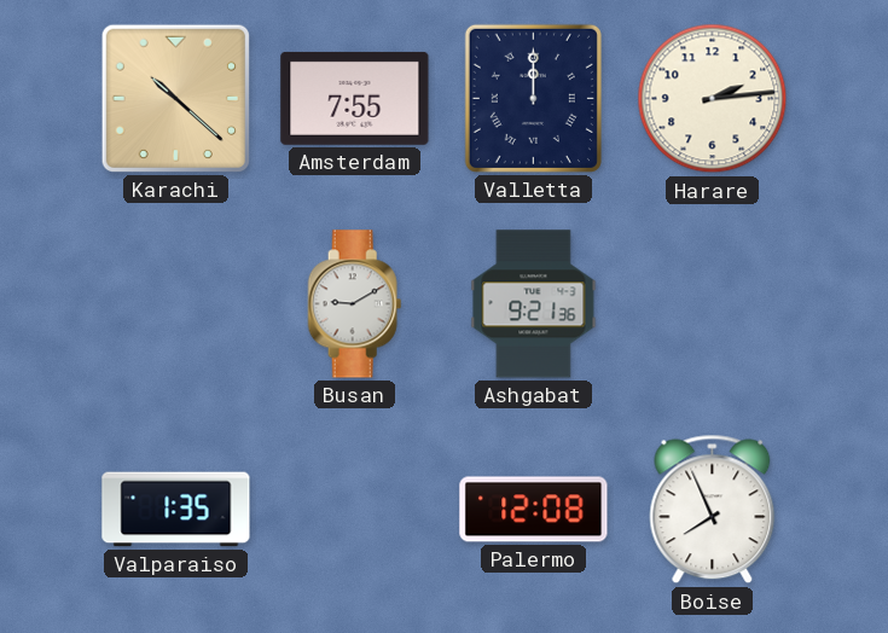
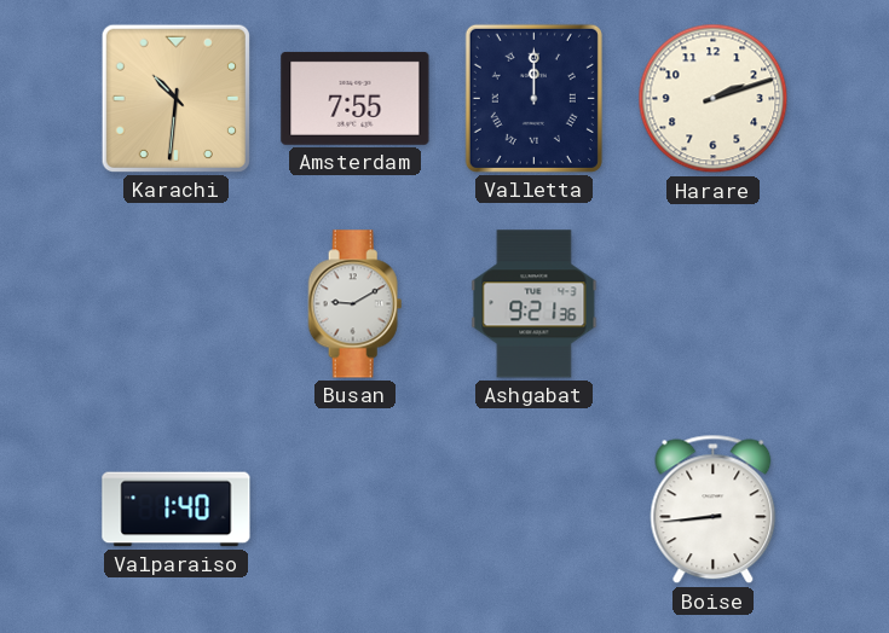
Karachi: 10:22 -> 10:31
Harare: 2:14 -> 2:12
Valparaiso: 1:35 -> 1:40
Palermo: 12:08 -> none
Boise: 7:56 -> 8:44
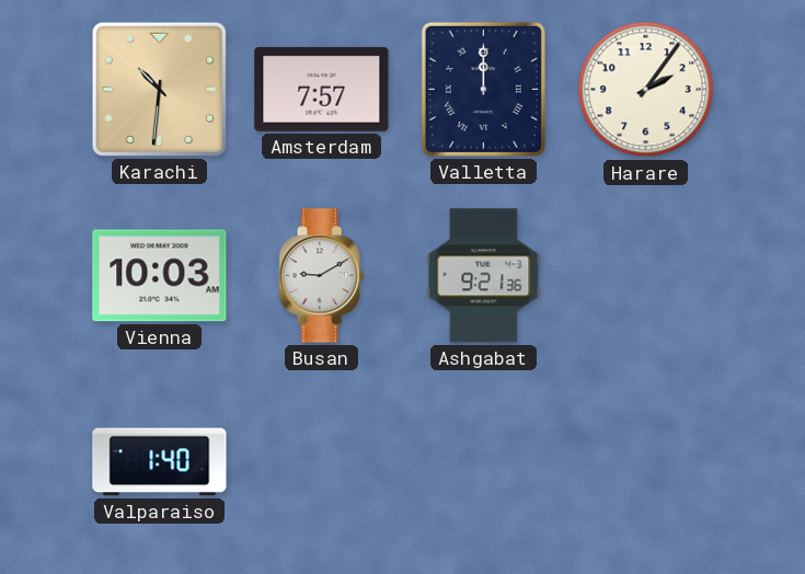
Amsterdam: 7:55 -> 7:57
Harare: 2:12 -> 2:06
Vienna: none -> 10:03
Boise: 8:44 -> none
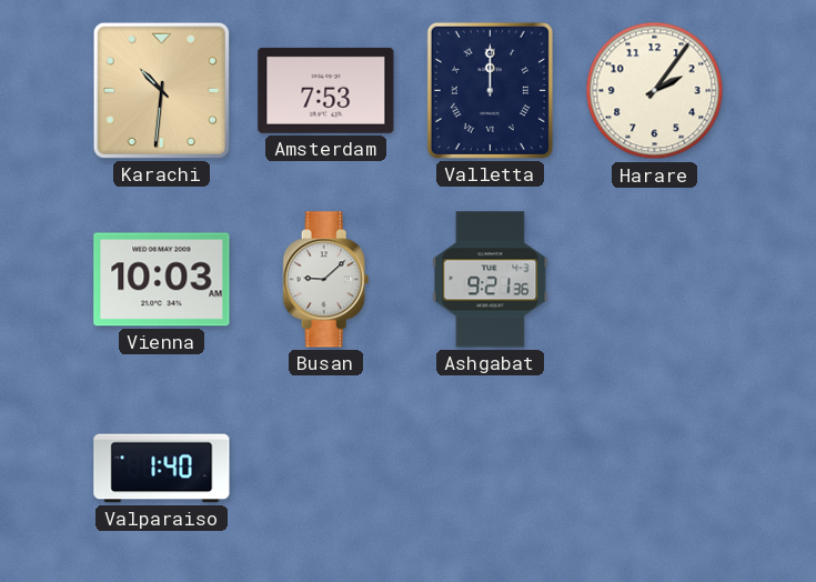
Amsterdam: 7:57 -> 7:53
Busan: 9:10 -> 9:08
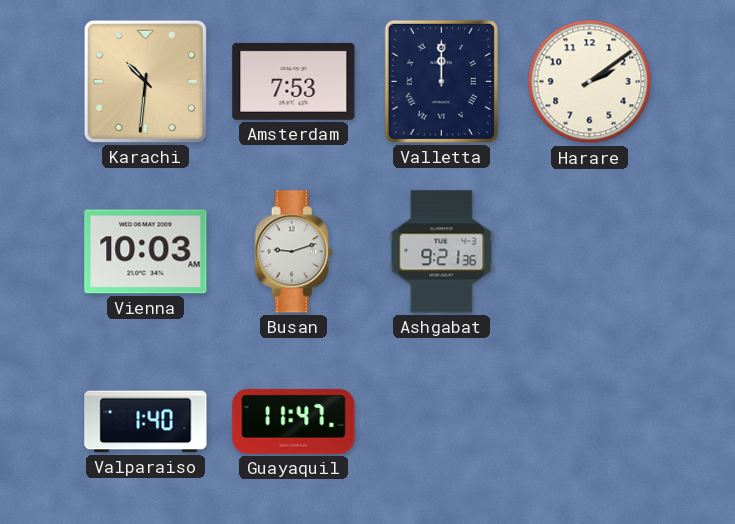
Harare: 2:06 -> 2:09
Busan: 9:08 -> 9:12
Guayaquil: none -> 11:47
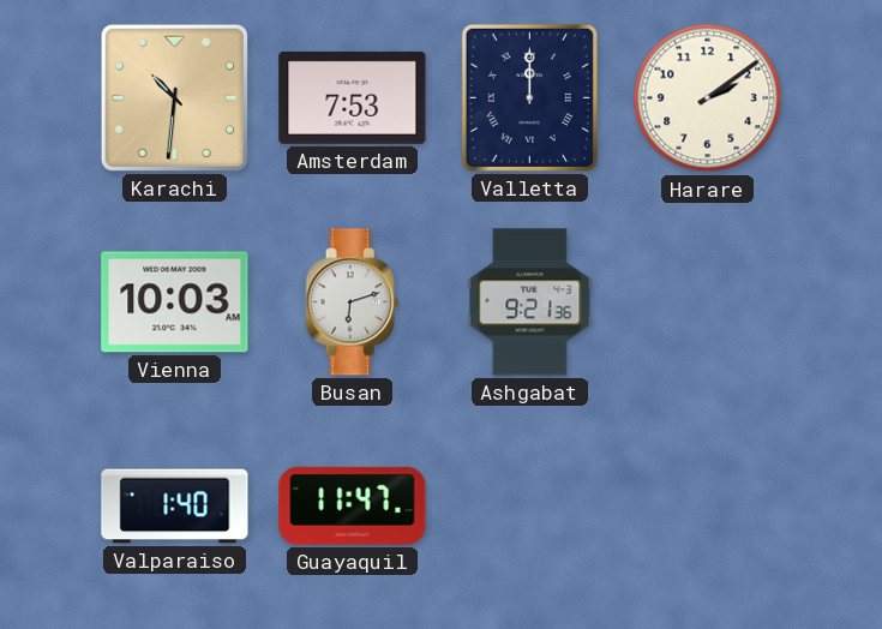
Busan: 9:12 -> 6:12
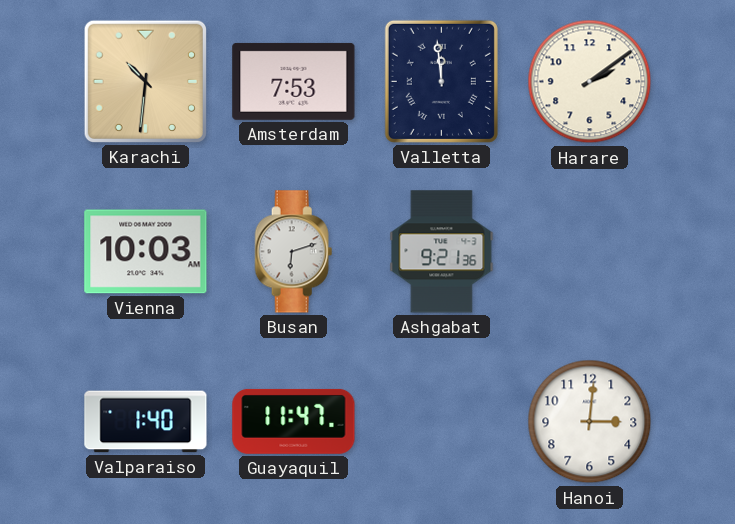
Valletta: 12:00 -> 11:59
Hanoi: none -> 3:01
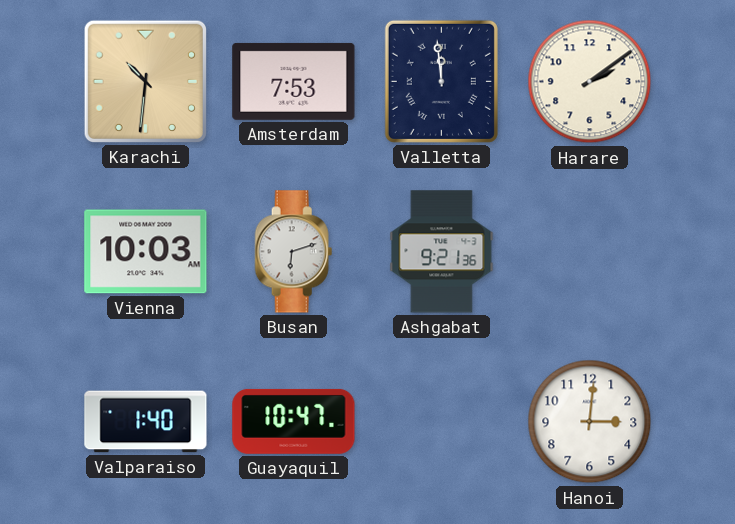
Guayaquil: 11:47 -> 10:47
